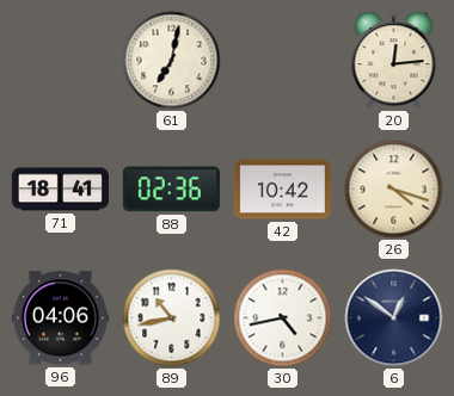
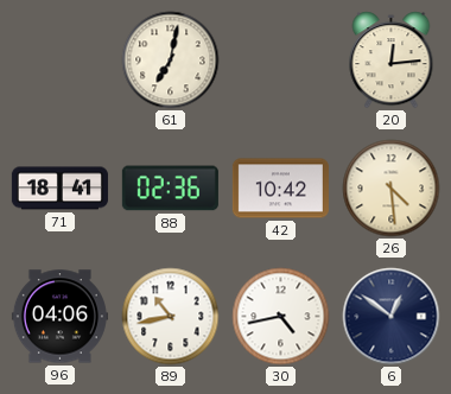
26: 4:18 -> 4:29
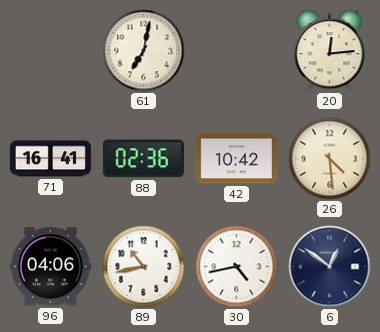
71: 18:41 -> 16:41
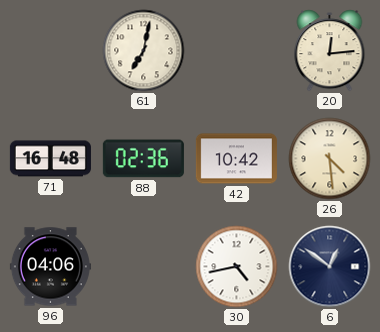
71: 16:41 -> 16:48
89: 10:43 -> none
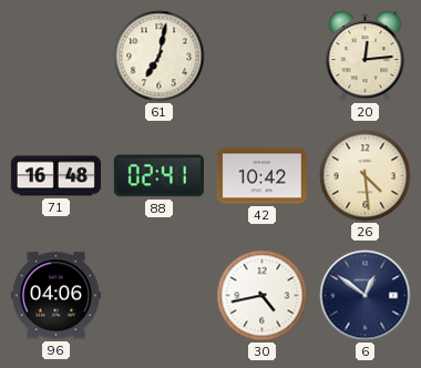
88: 02:36 -> 02:41
